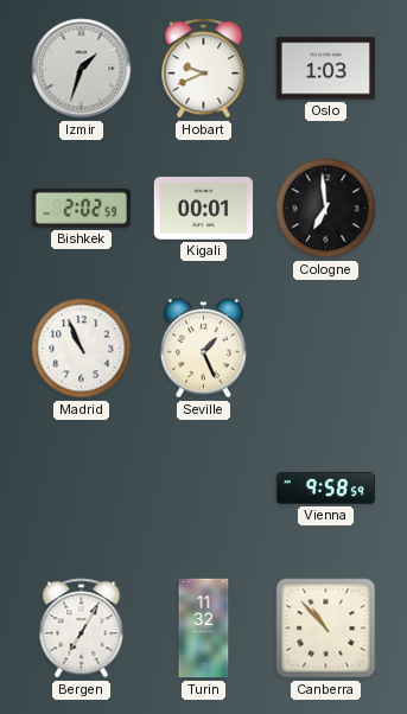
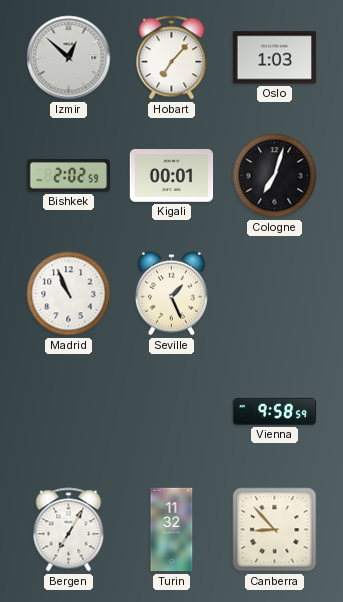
Izmir: 1:33 -> 12:52
Hobart: 9:41 -> 7:07
Cologne: 6:59 -> 7:03
Canberra: 10:53 -> 8:53
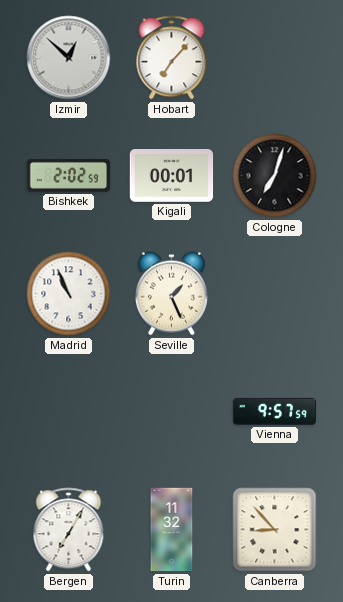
Oslo: 1:03 -> none
Vienna: 9:58 -> 9:57
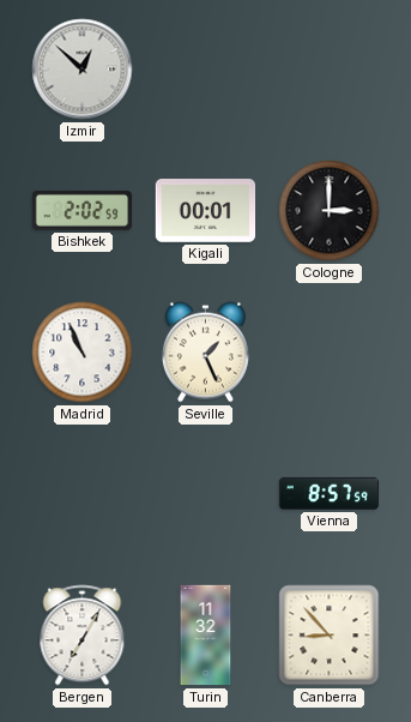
Hobart: 7:07 -> none
Cologne: 7:03 -> 3:00
Vienna: 9:57 -> 8:57
